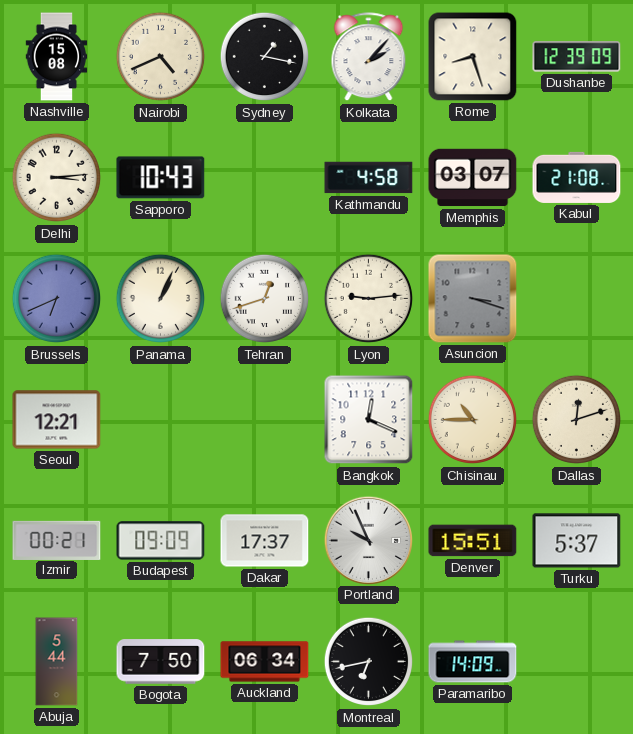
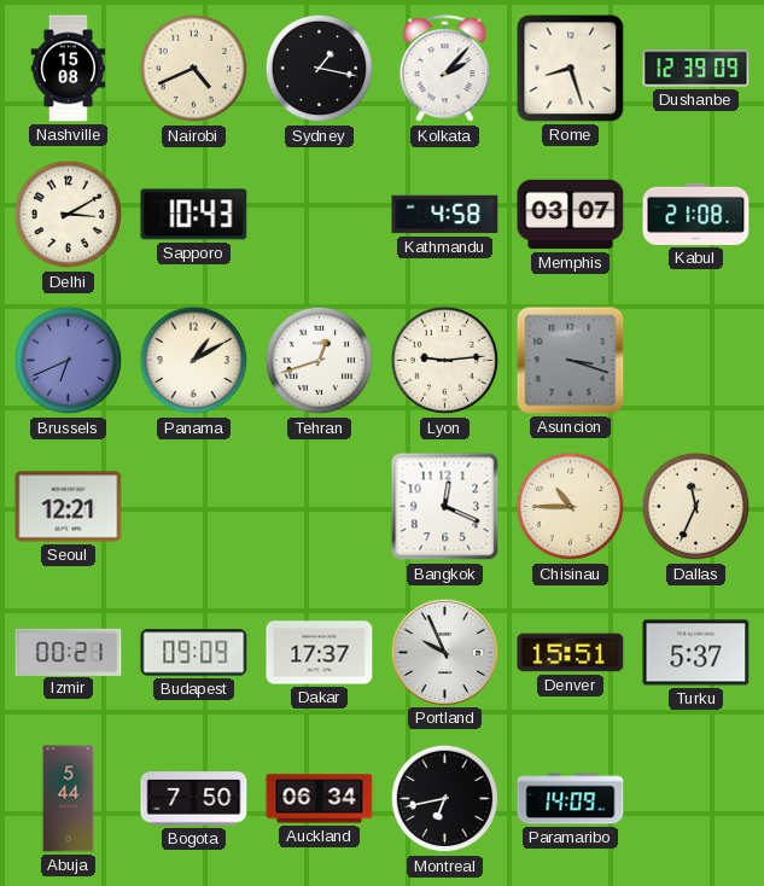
Delhi: 3:14 -> 3:10
Panama: 1:04 -> 1:10
Dallas: 12:12 -> 11:34
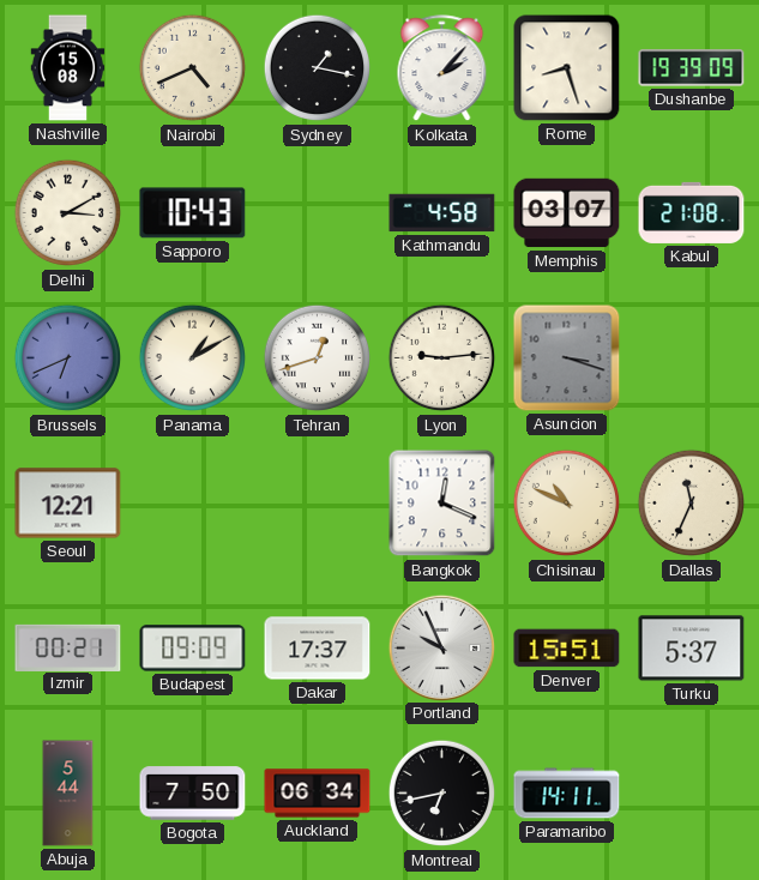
Dushanbe: 12:39 -> 19:39
Chisinau: 10:45 -> 10:49
Paramaribo: 14:09 -> 14:11
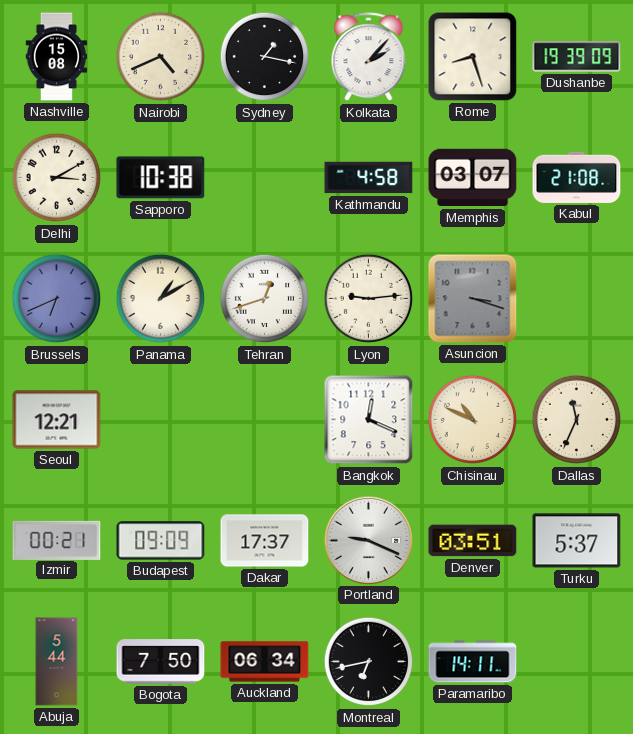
Sapporo: 10:43 -> 10:38
Portland: 9:56 -> 9:19
Denver: 15:51 -> 03:51
